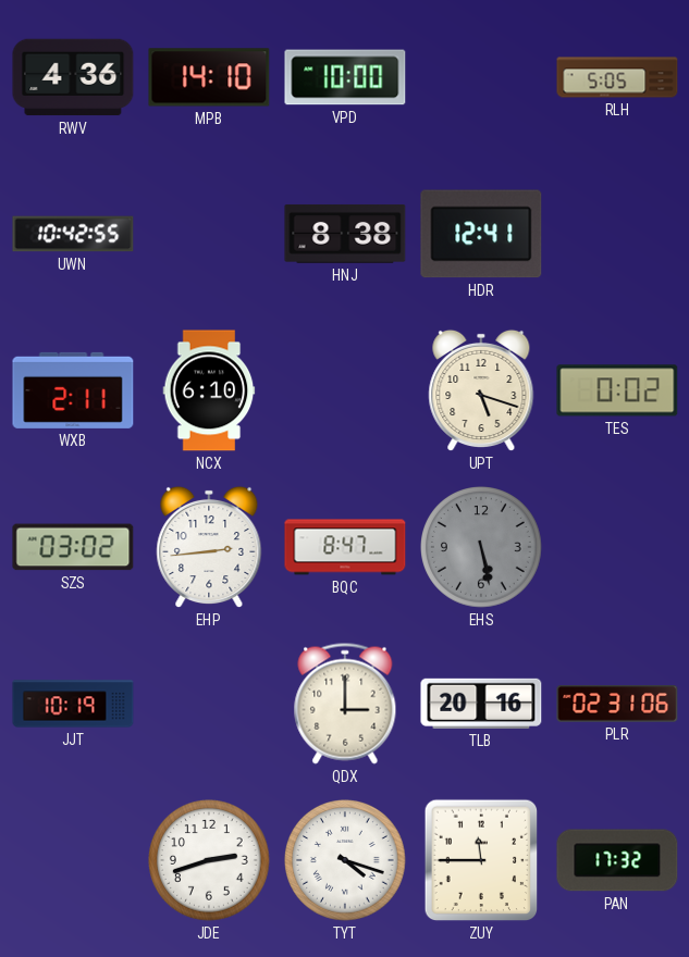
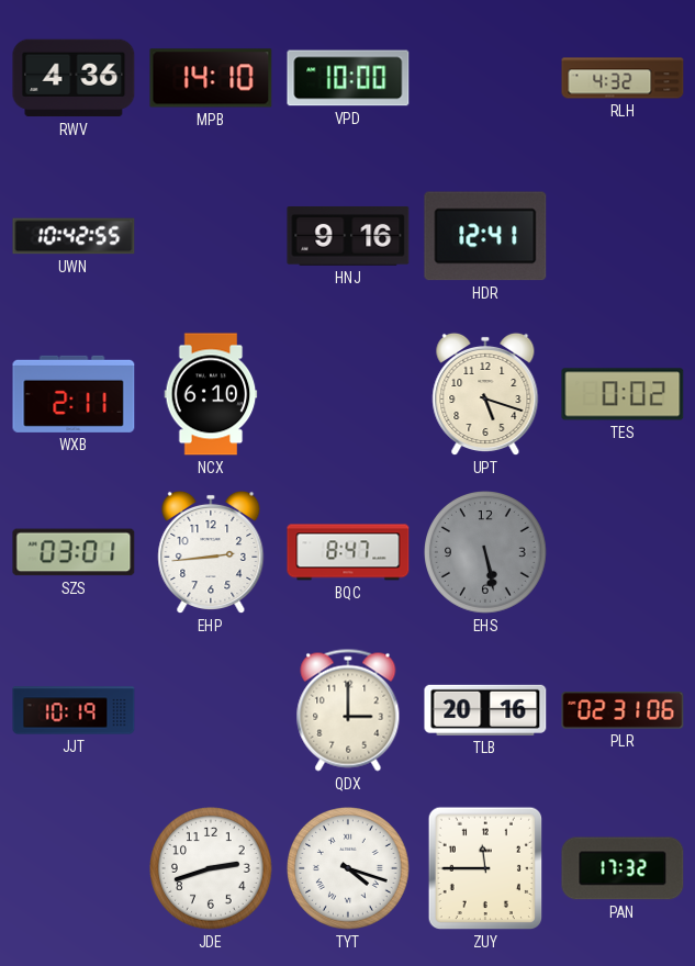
RLH: 5:05 -> 4:32
HNJ: 8:38 -> 9:16
SZS: 03:02 -> 03:01
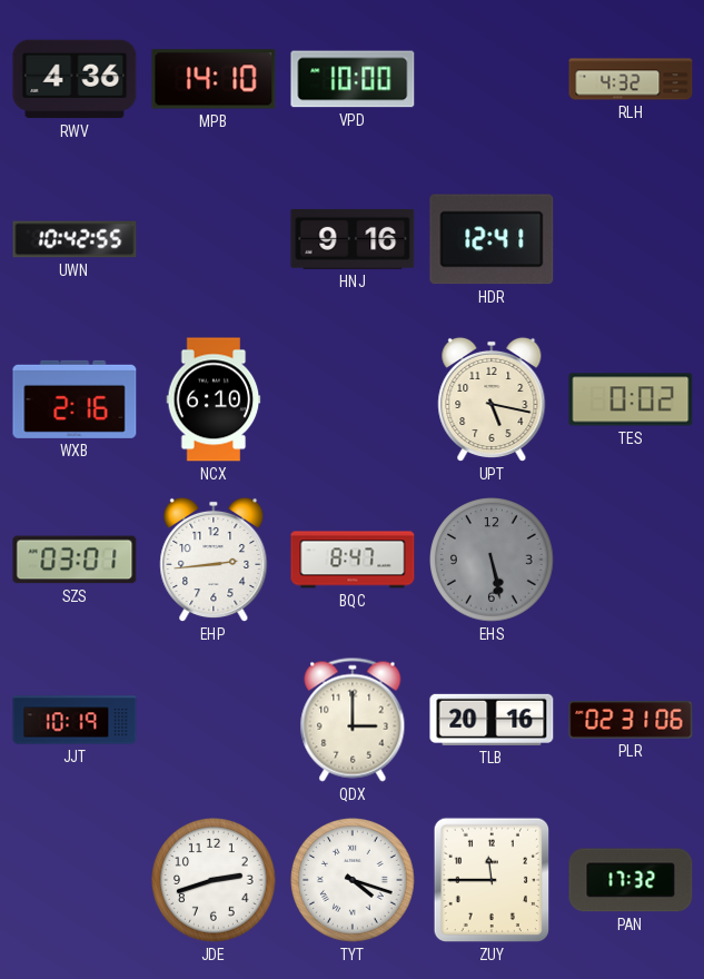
WXB: 2:11 -> 2:16
UPT: 5:18 -> 5:17
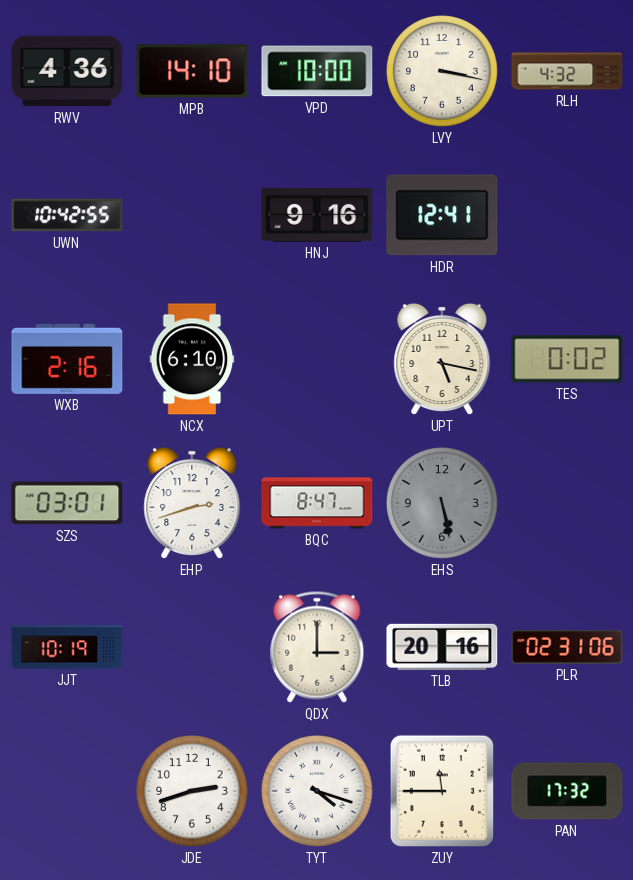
LVY: none -> 3:17
EHP: 2:44 -> 2:42
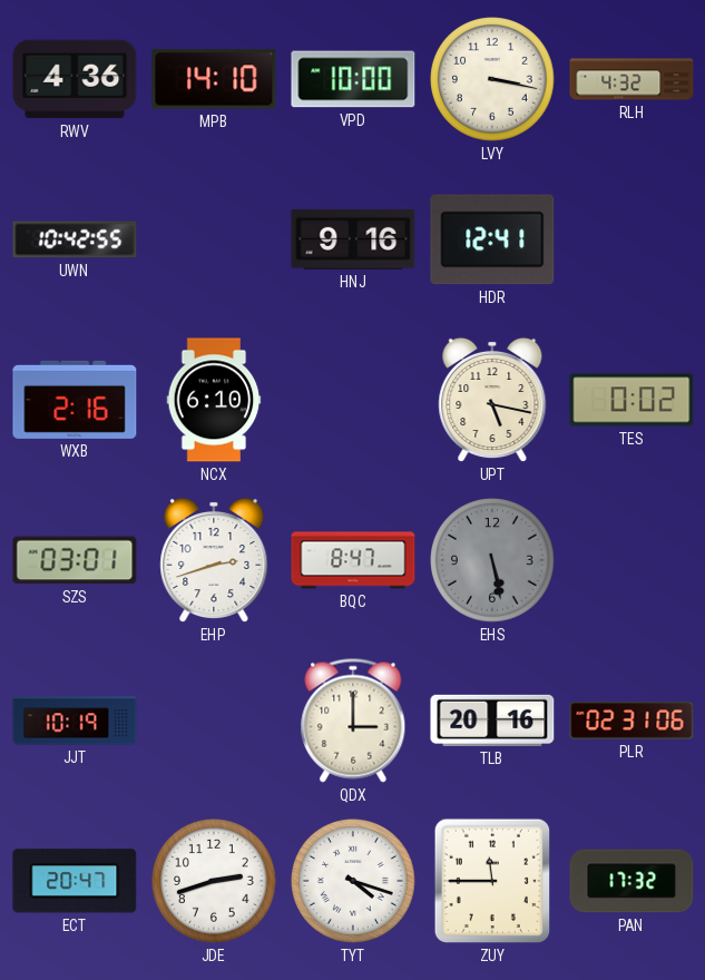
ECT: none -> 20:47
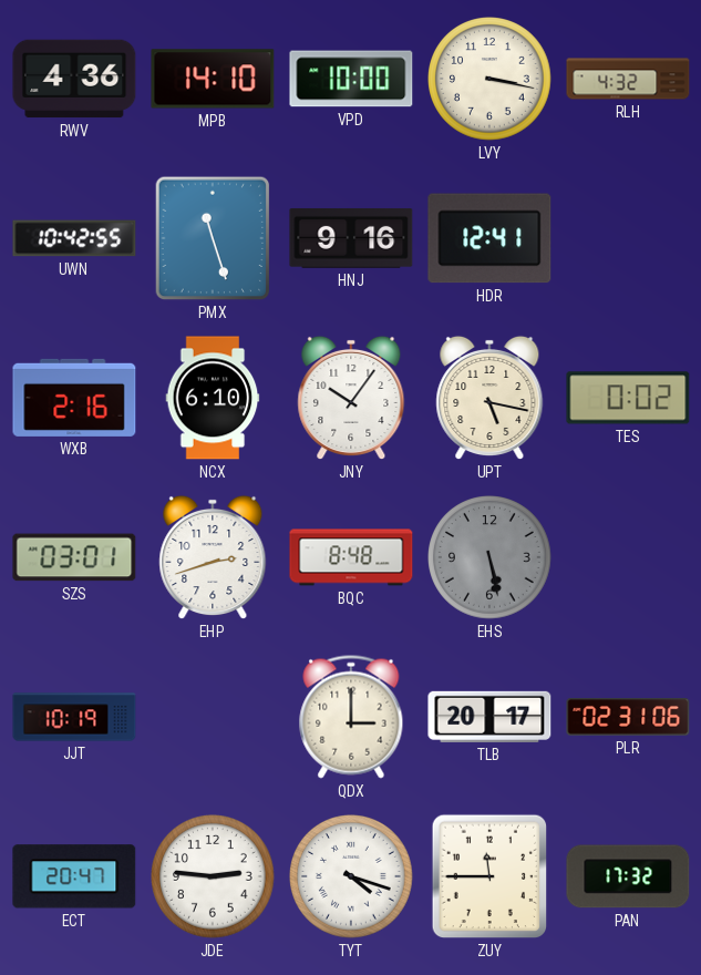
PMX: none -> 11:27
JNY: none -> 10:06
BQC: 8:47 -> 8:48
TLB: 20:16 -> 20:17
JDE: 2:42 -> 2:46
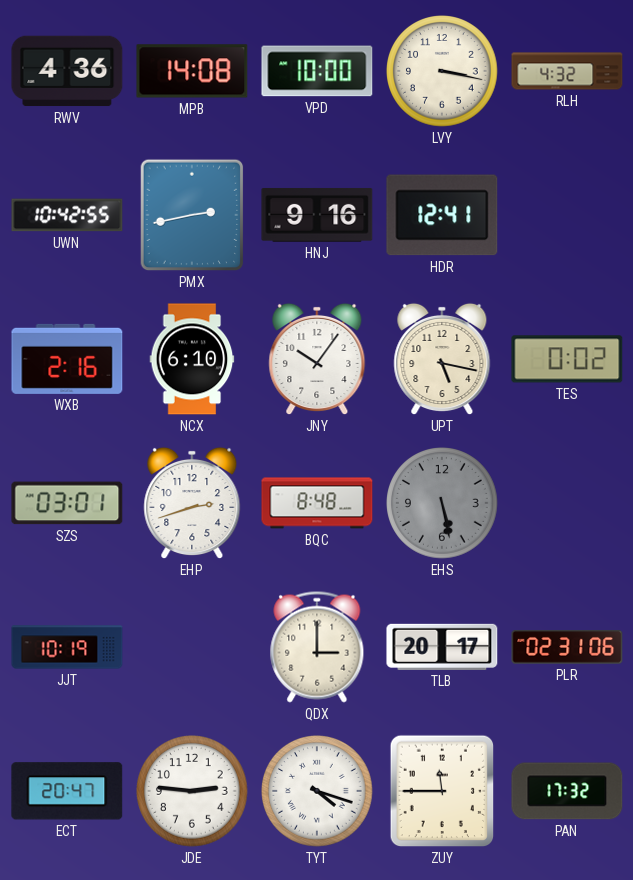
MPB: 14:10 -> 14:08
PMX: 11:27 -> 2:43
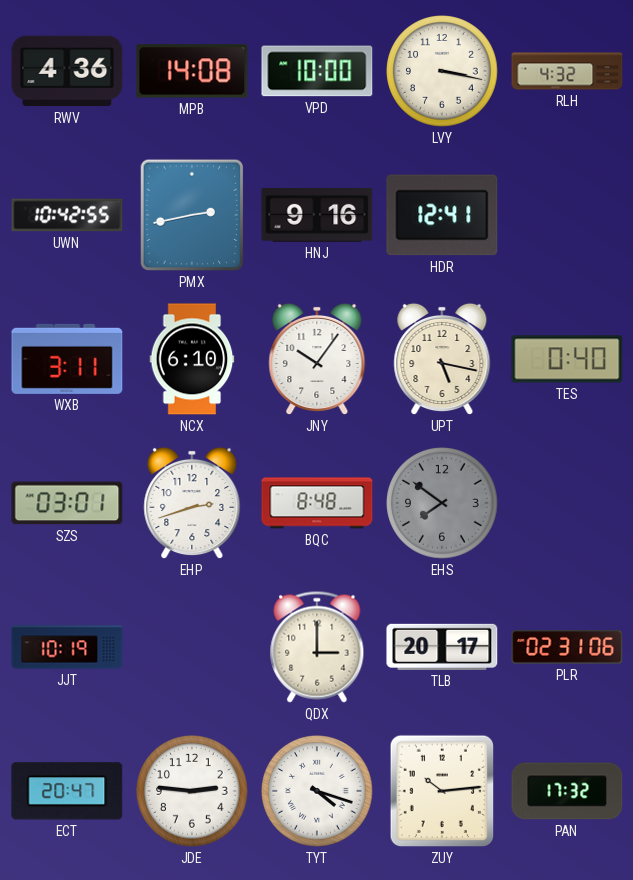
WXB: 2:16 -> 3:11
TES: 0:02 -> 0:40
EHS: 5:28 -> 7:51
ZUY: 11:45 -> 10:14
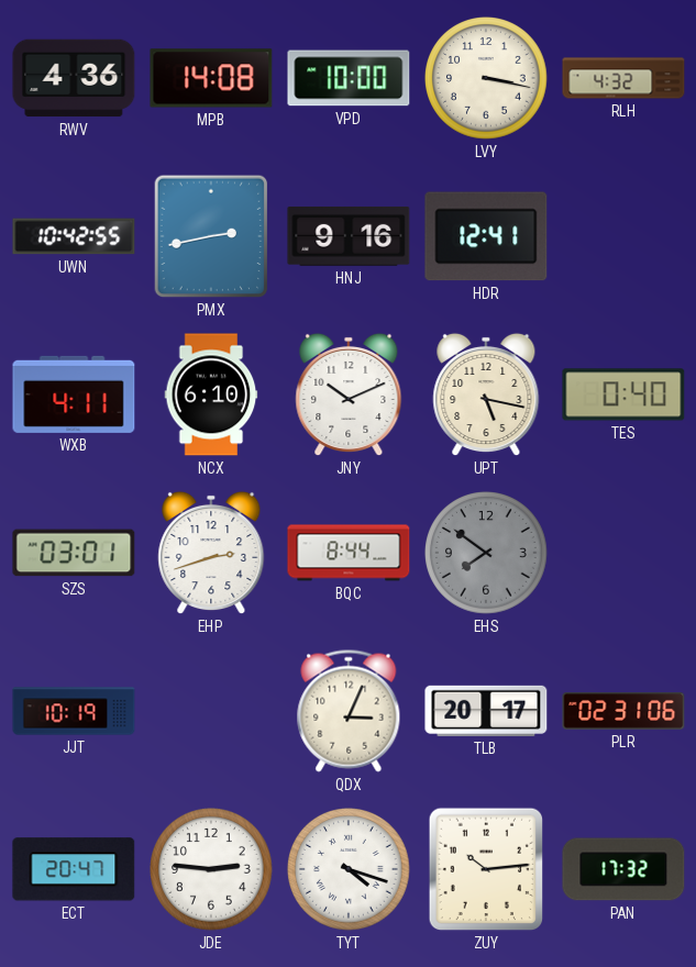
WXB: 3:11 -> 4:11
JNY: 10:06 -> 10:11
BQC: 8:48 -> 8:44
QDX: 3:00 -> 3:04
